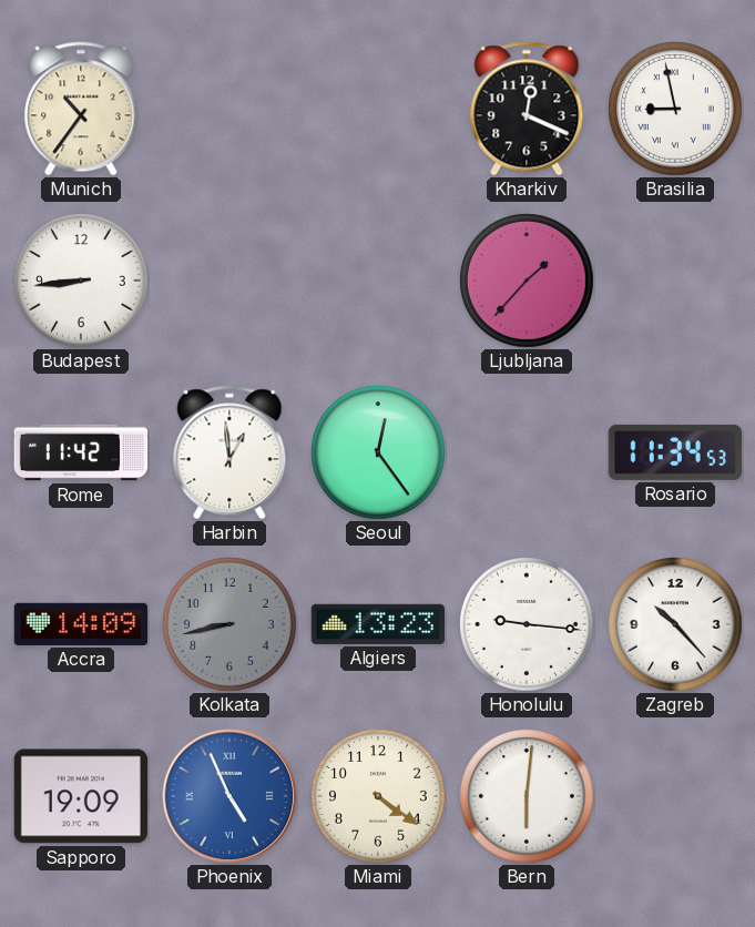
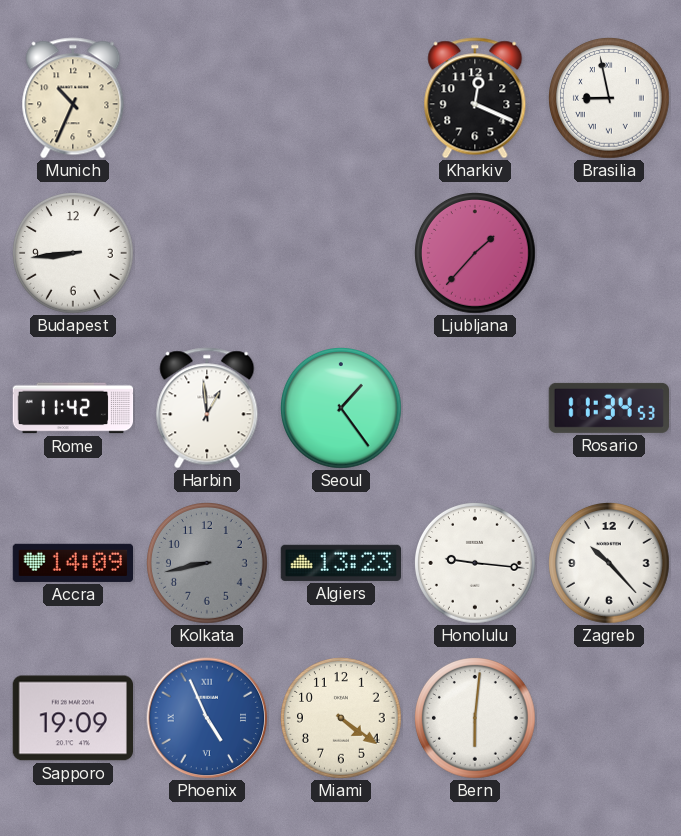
Munich: 10:36 -> 10:34
Seoul: 12:24 -> 1:24
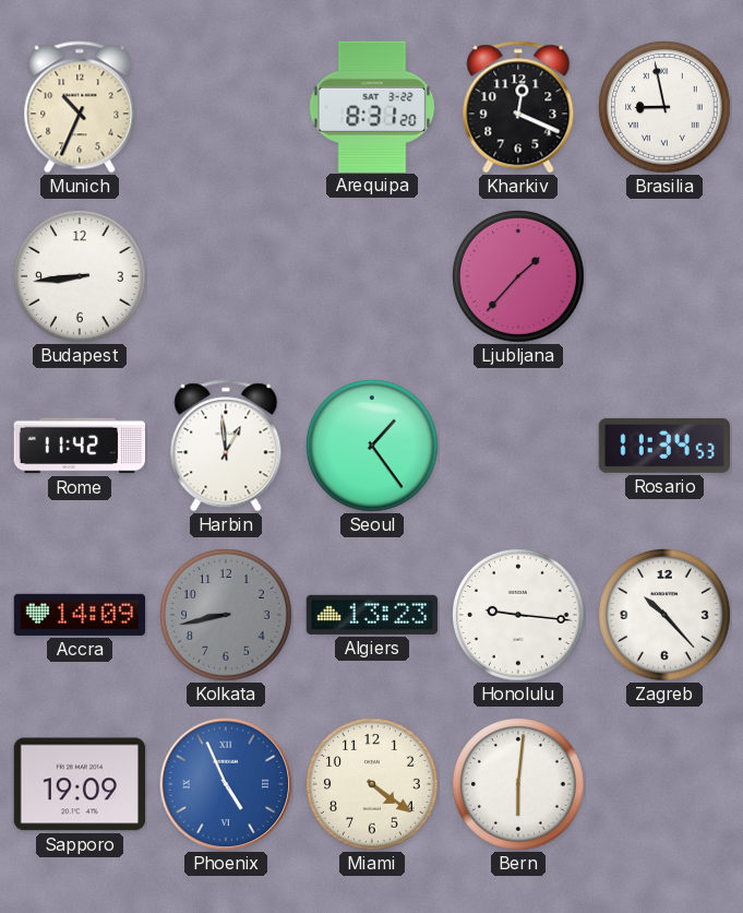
Arequipa: none -> 8:31
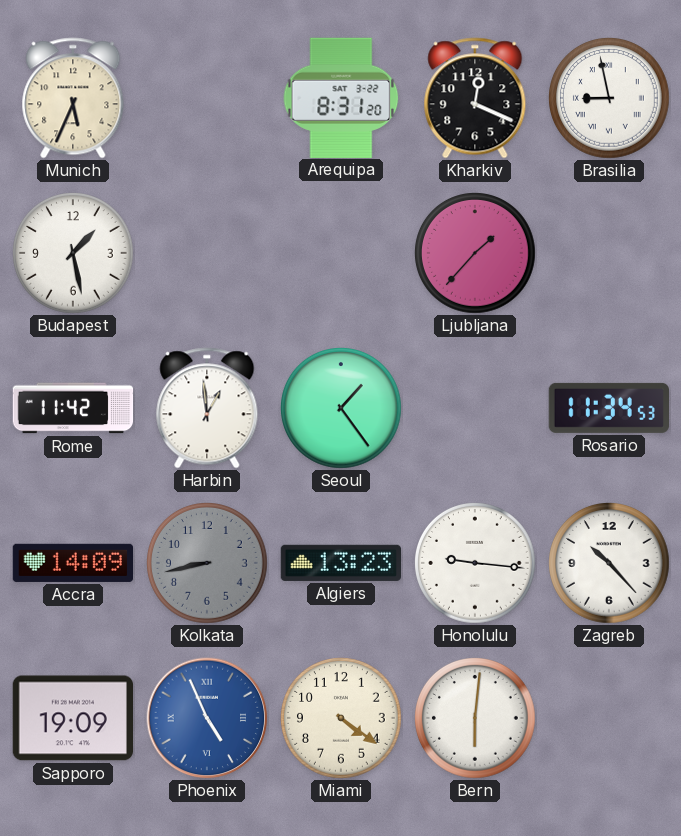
Munich: 10:34 -> 5:34
Budapest: 8:44 -> 1:28
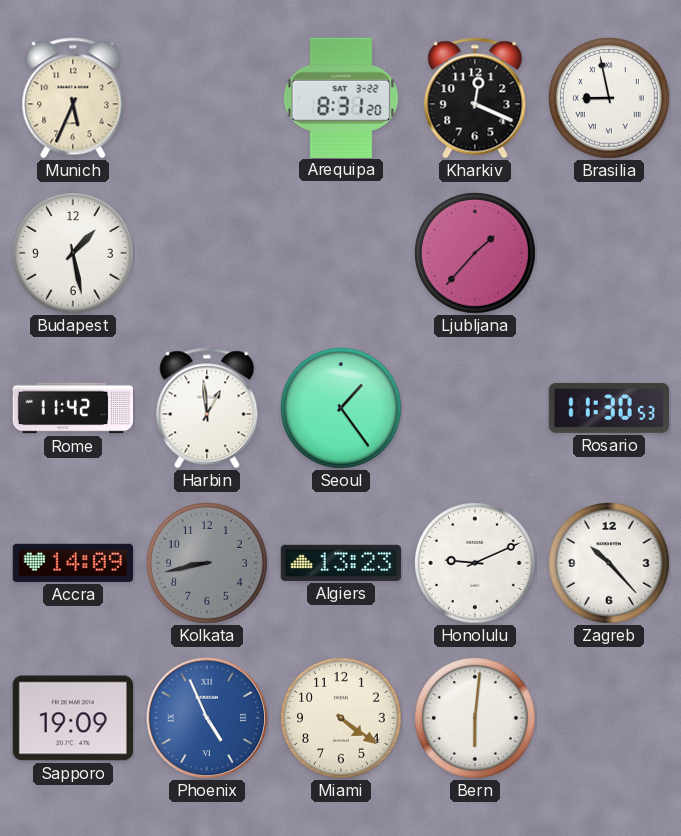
Rosario: 11:34 -> 11:30
Honolulu: 9:16 -> 9:11
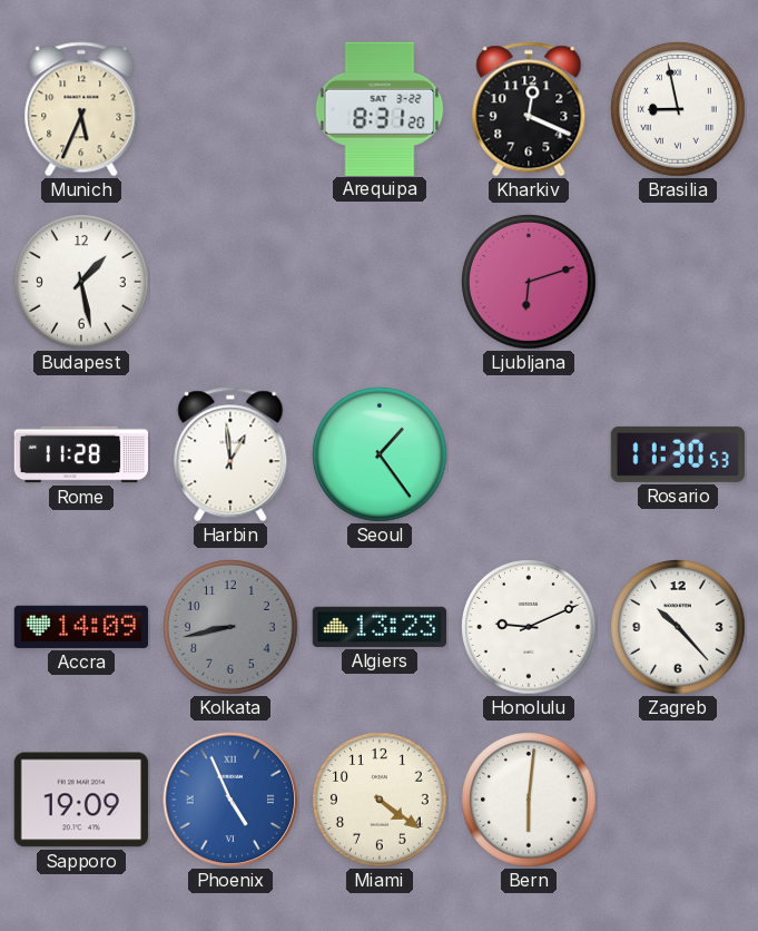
Ljubljana: 1:37 -> 6:12
Rome: 11:42 -> 11:28
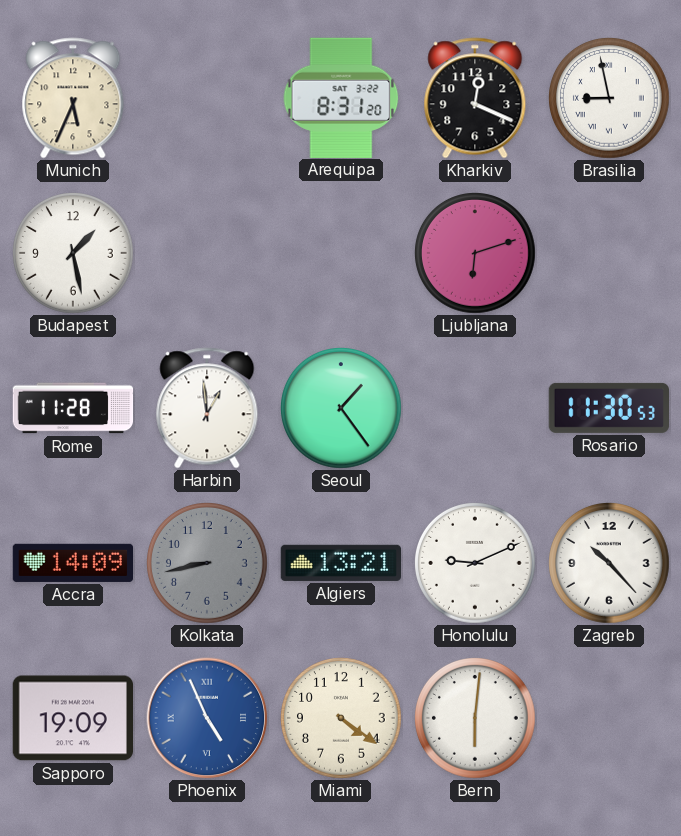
Algiers: 13:23 -> 13:21
